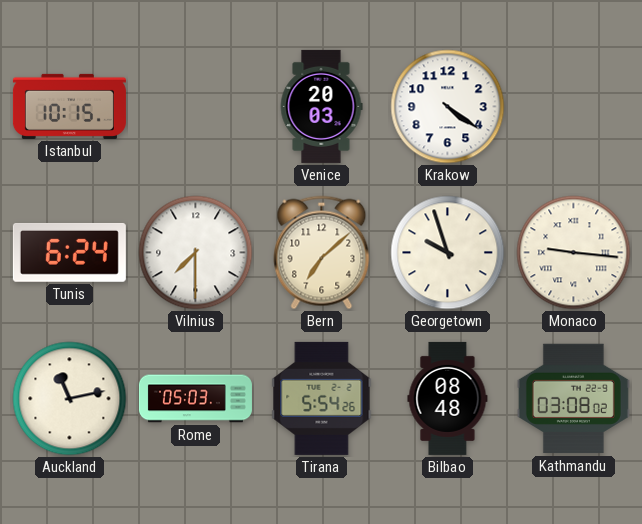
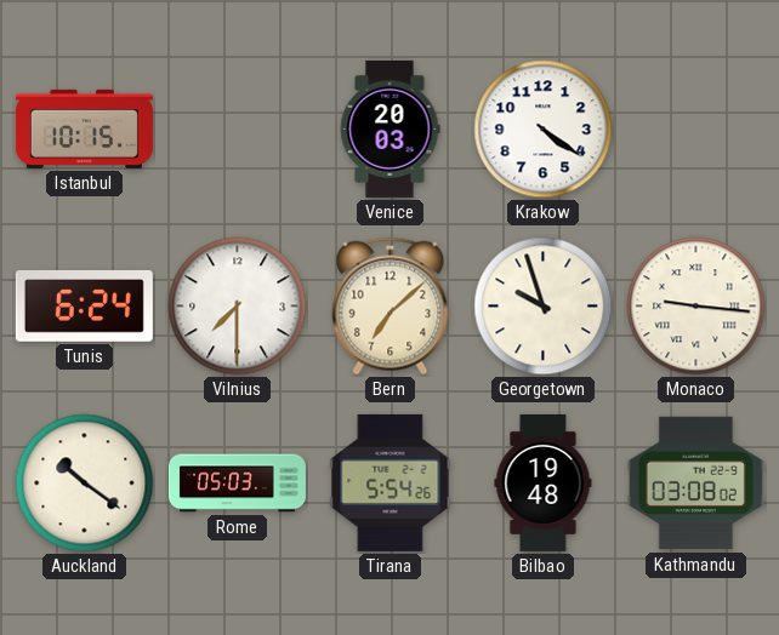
Auckland: 11:13 -> 10:21
Bilbao: 08:48 -> 19:48
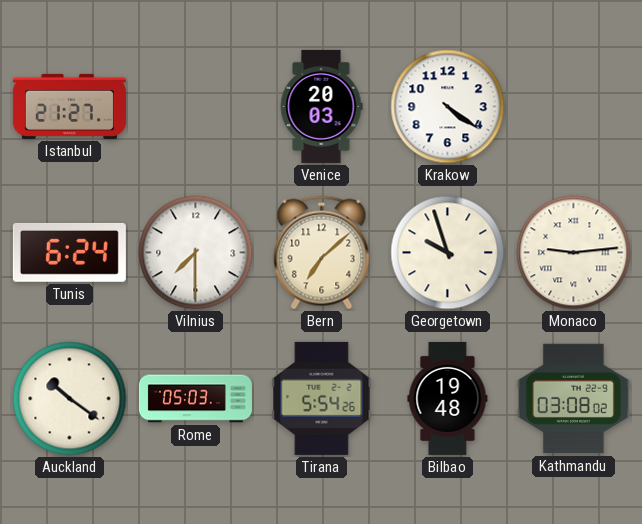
Istanbul: 10:15 -> 21:27
Monaco: 9:16 -> 9:14
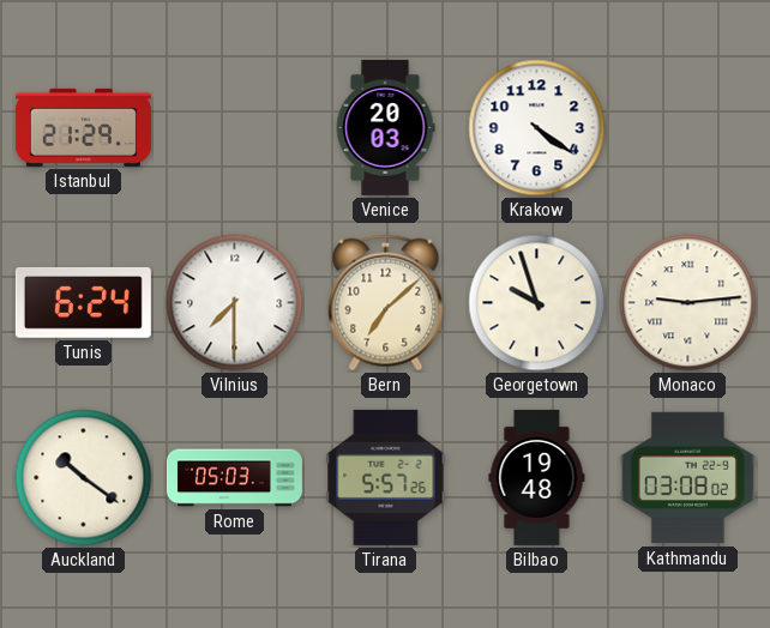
Istanbul: 21:27 -> 21:29
Tirana: 5:54 -> 5:57
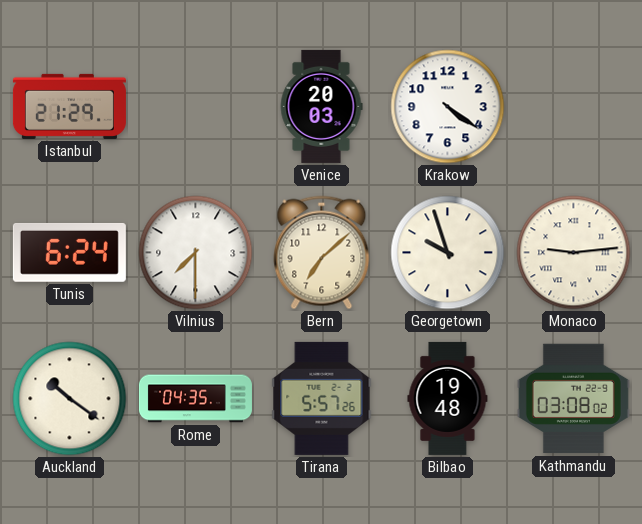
Rome: 05:03 -> 04:35
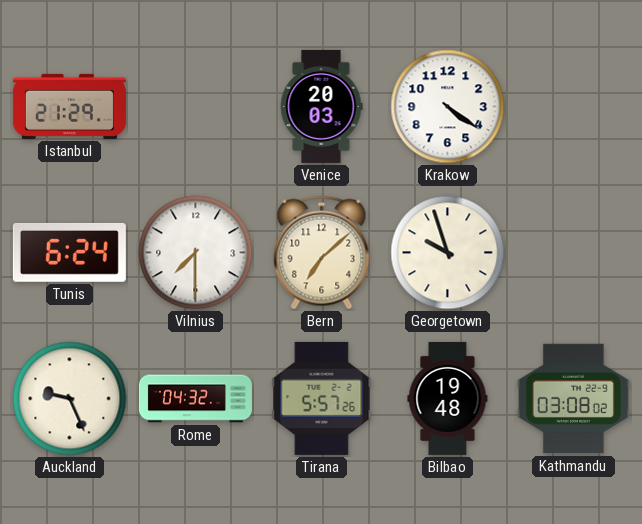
Monaco: 9:14 -> none
Auckland: 10:21 -> 9:26
Rome: 04:35 -> 04:32
